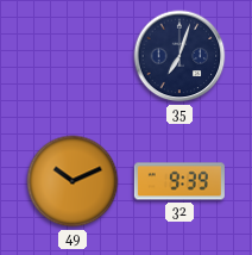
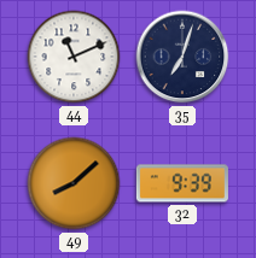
44: none -> 11:11
49: 10:11 -> 8:08
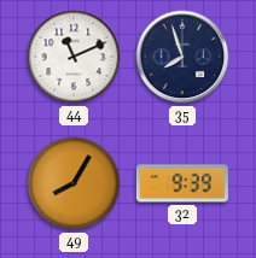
35: 7:03 -> 7:57
49: 8:08 -> 8:05
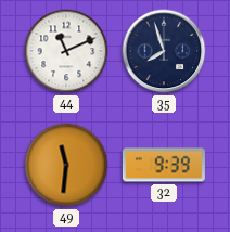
49: 8:05 -> 11:31
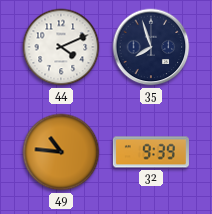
44: 11:11 -> 4:11
49: 11:31 -> 10:46
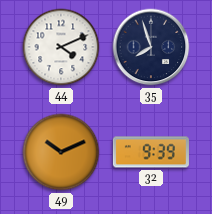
49: 10:46 -> 10:11
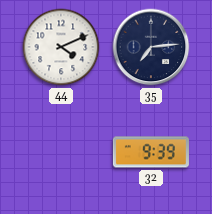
35: 7:57 -> 7:14
49: 10:11 -> none
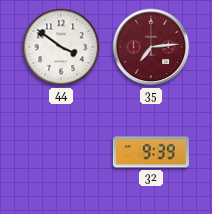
44: 4:11 -> 3:51
35 dial: navy -> burgundy
